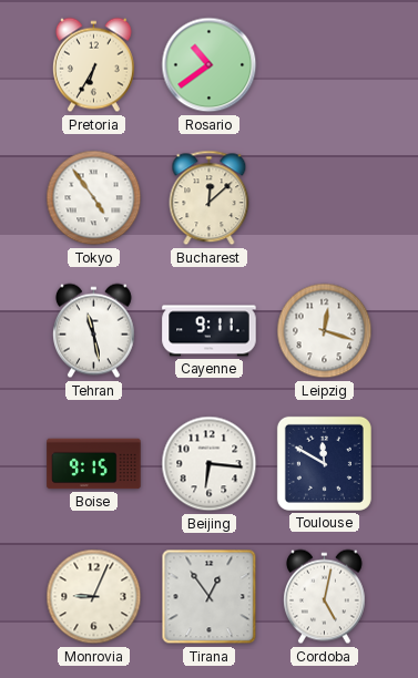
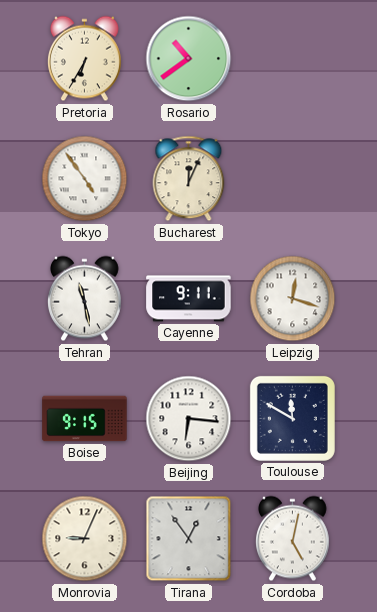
Bucharest: 12:08 -> 12:04
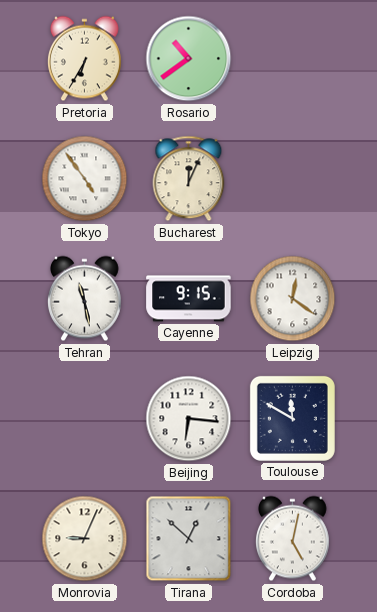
Cayenne: 9:11 -> 9:15
Leipzig: 12:18 -> 12:21
Boise: 9:15 -> none
Tirana: 12:54 -> 12:52
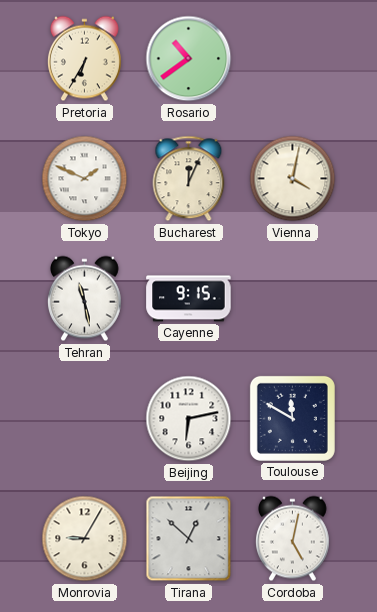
Tokyo: 4:54 -> 1:49
Vienna: none -> 4:02
Leipzig: 12:21 -> none
Beijing: 6:16 -> 6:13
Monrovia: 9:04 -> 9:05
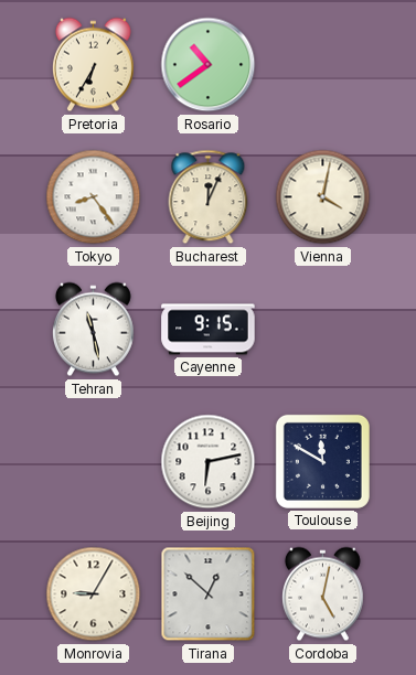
Tokyo: 1:49 -> 8:24
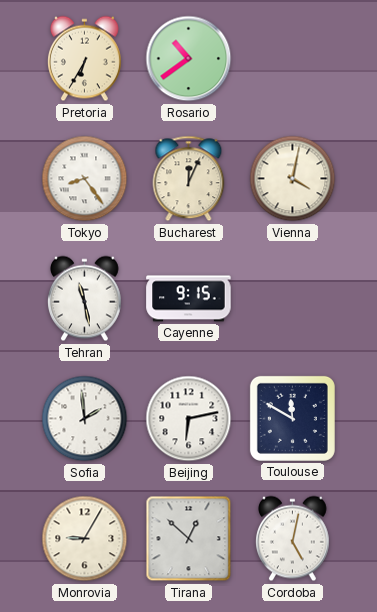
Sofia: none -> 1:59
